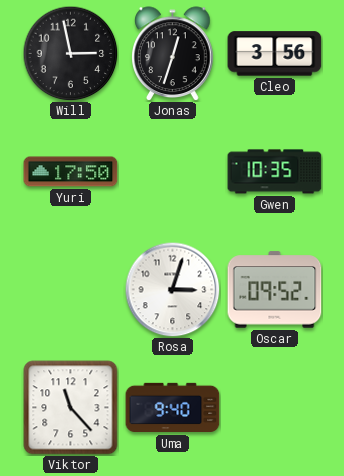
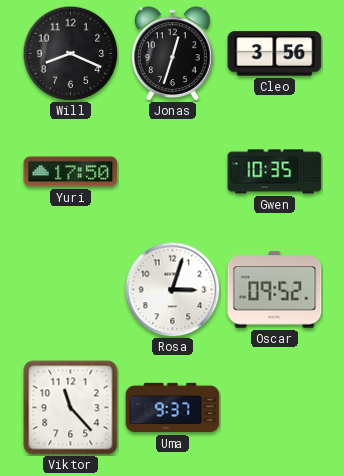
Will: 2:58 -> 8:19
Uma: 9:40 -> 9:37
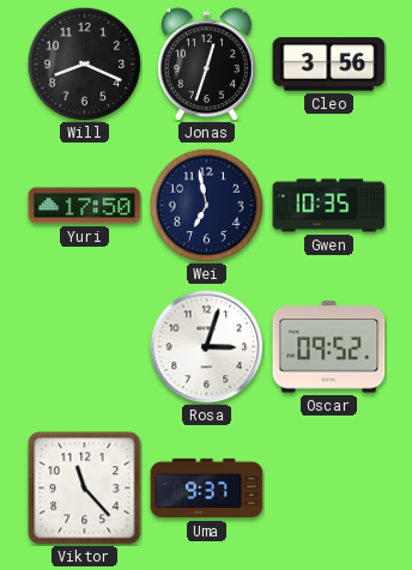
Wei: none -> 6:58
